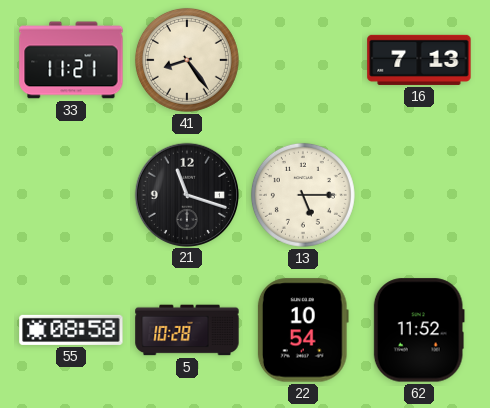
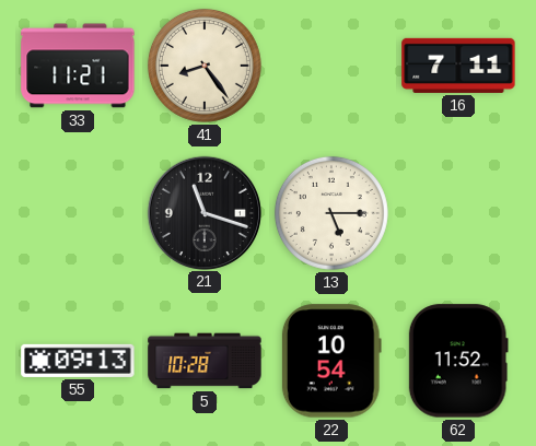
16: 7:13 -> 7:11
55: 08:58 -> 09:13
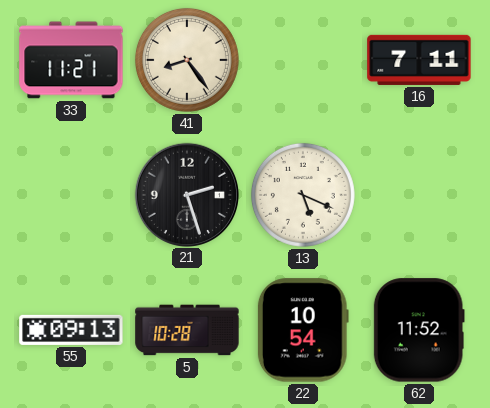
21: 11:18 -> 2:27
13: 5:15 -> 5:19
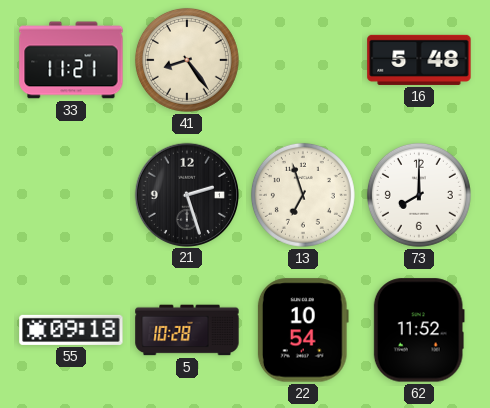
16: 7:11 -> 5:48
13: 5:19 -> 6:57
73: none -> 8:00
55: 09:13 -> 09:18
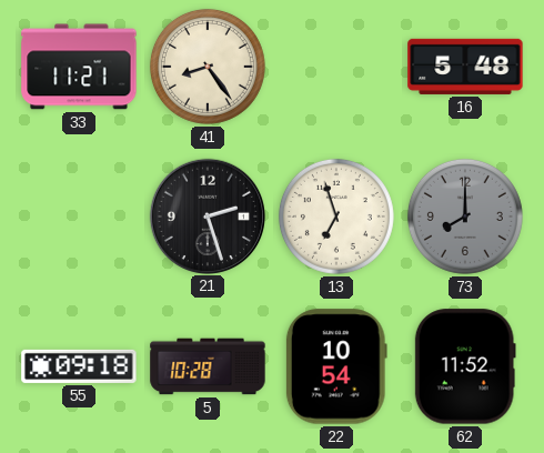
73 dial: white -> grey
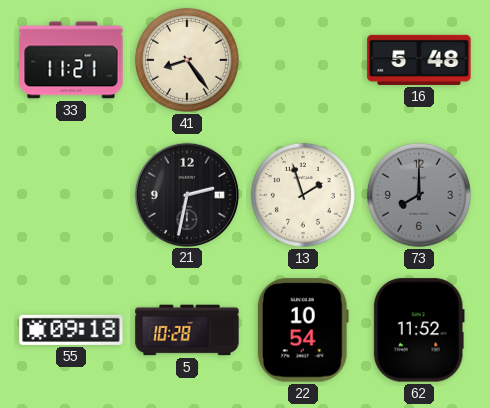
21: 2:27 -> 2:32
13: 6:57 -> 1:57
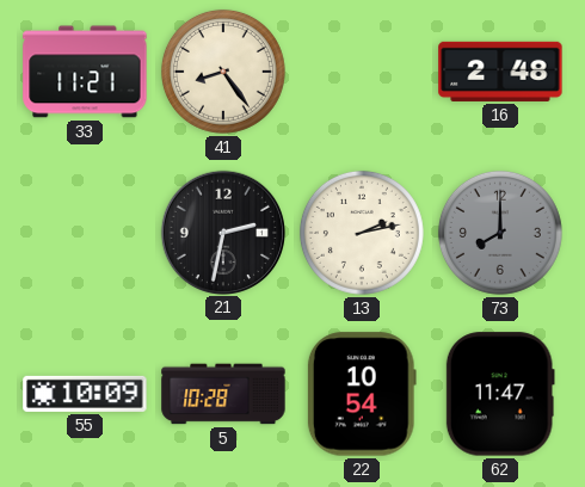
16: 5:48 -> 2:48
13: 1:57 -> 2:13
55: 09:18 -> 10:09
62: 11:52 -> 11:47
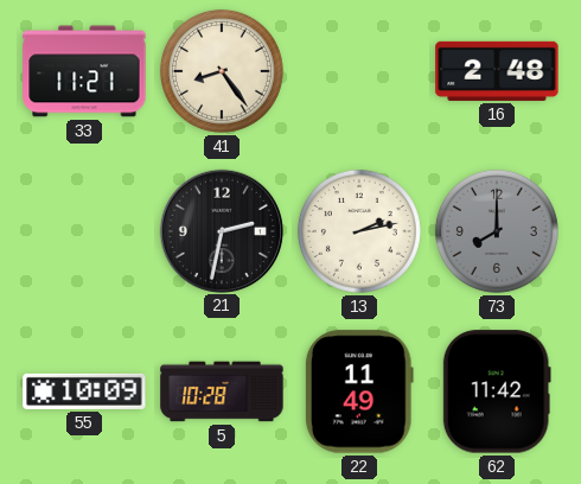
22: 10:54 -> 11:49
62: 11:47 -> 11:42
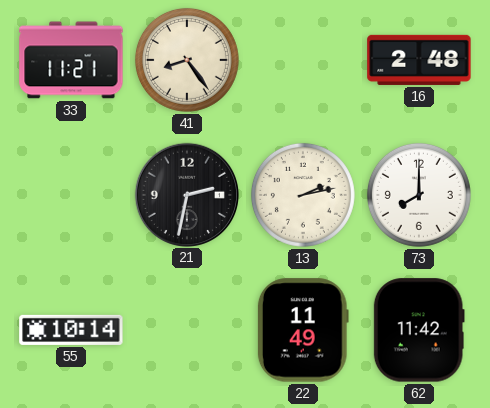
73 dial: grey -> white
55: 10:09 -> 10:14
5: 10:28 -> none
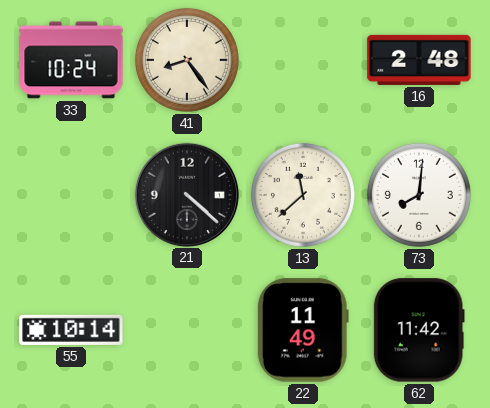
33: 11:21 -> 10:24
21: 2:32 -> 4:22
13: 2:13 -> 11:38
73: 8:00 -> 8:01
